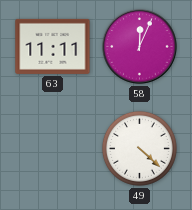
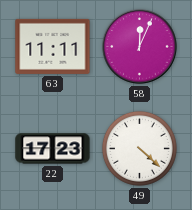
22: none -> 17:23
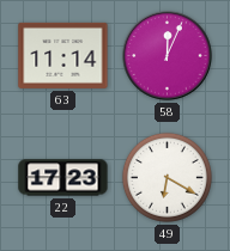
63: 11:11 -> 11:14
49: 4:22 -> 6:20
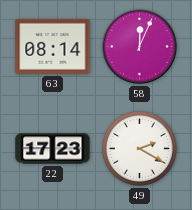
63: 11:14 -> 08:14
49: 6:20 -> 2:20
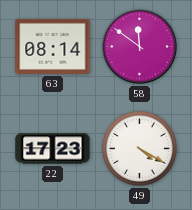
58: 12:04 -> 11:51
49: 2:20 -> 4:20
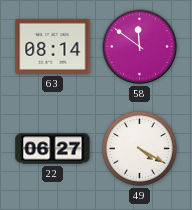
22: 17:23 -> 06:27
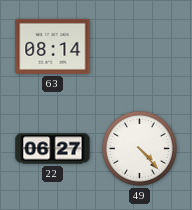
58: 11:51 -> none
49: 4:20 -> 4:23
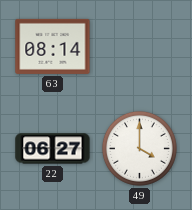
49: 4:23 -> 4:00
